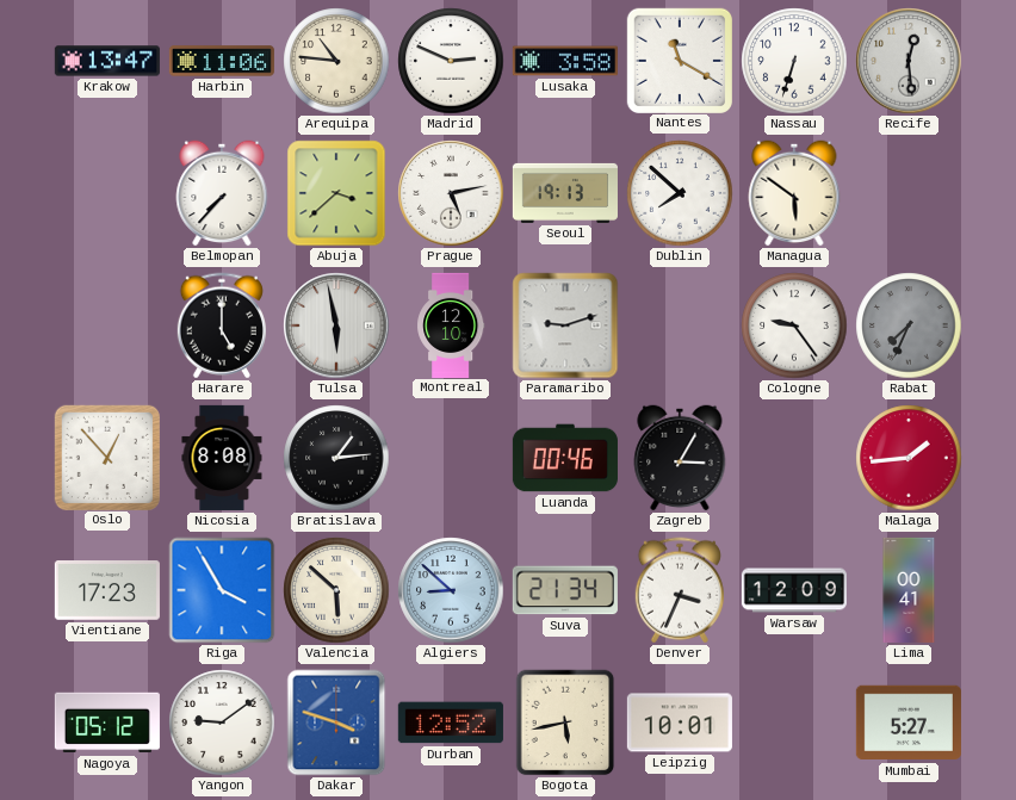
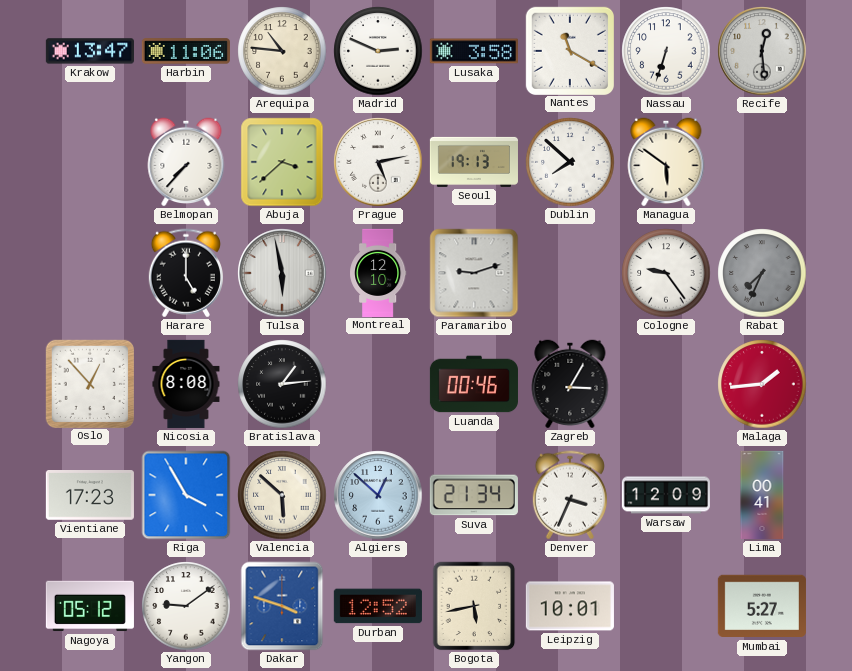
Algiers: 8:52 -> 12:52
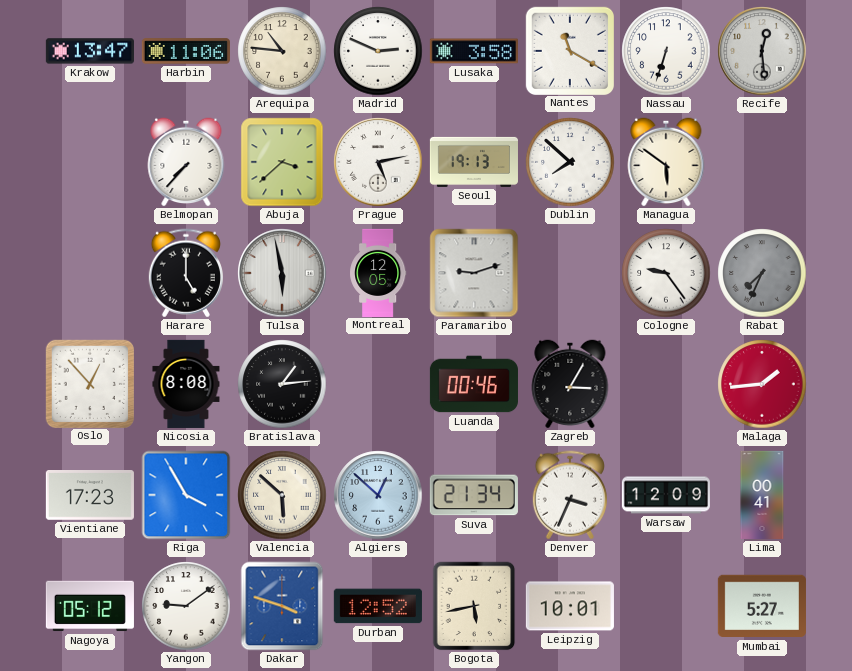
Montreal: 12:10 -> 12:05
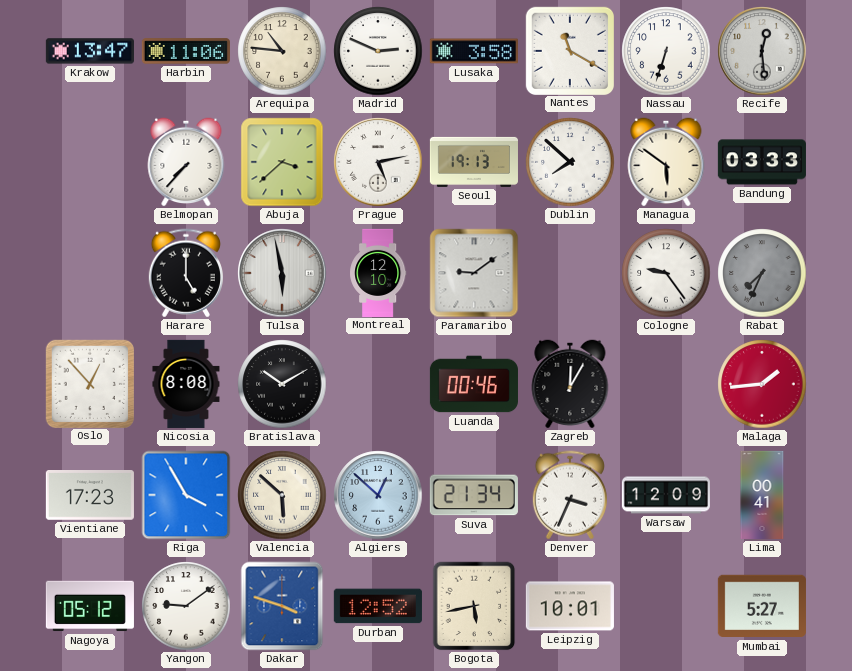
Bandung: none -> 03:33
Montreal: 12:05 -> 12:10
Paramaribo: 9:12 -> 9:09
Bratislava: 1:14 -> 10:10
Zagreb: 3:05 -> 12:05
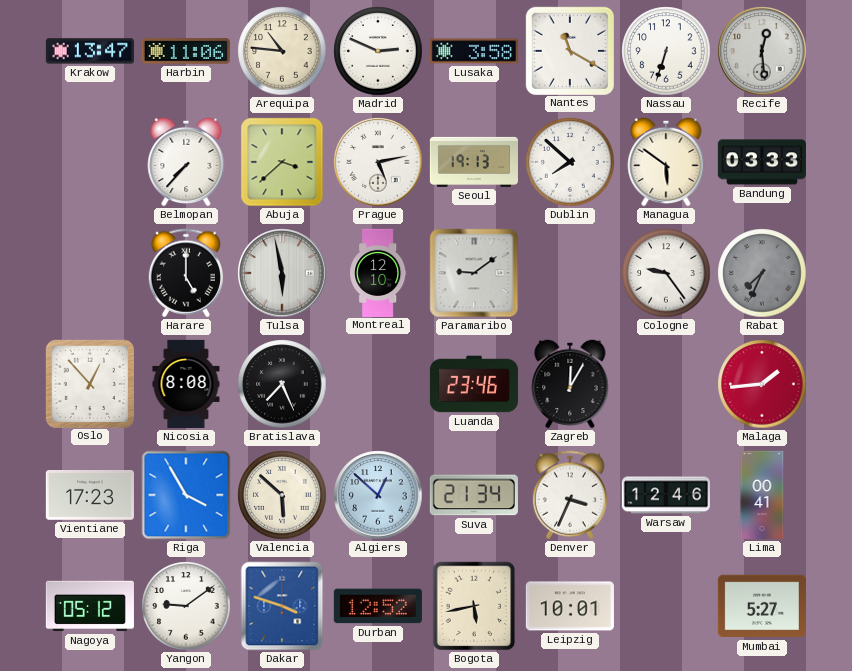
Bratislava: 10:10 -> 7:26
Luanda: 00:46 -> 23:46
Warsaw: 12:09 -> 12:46
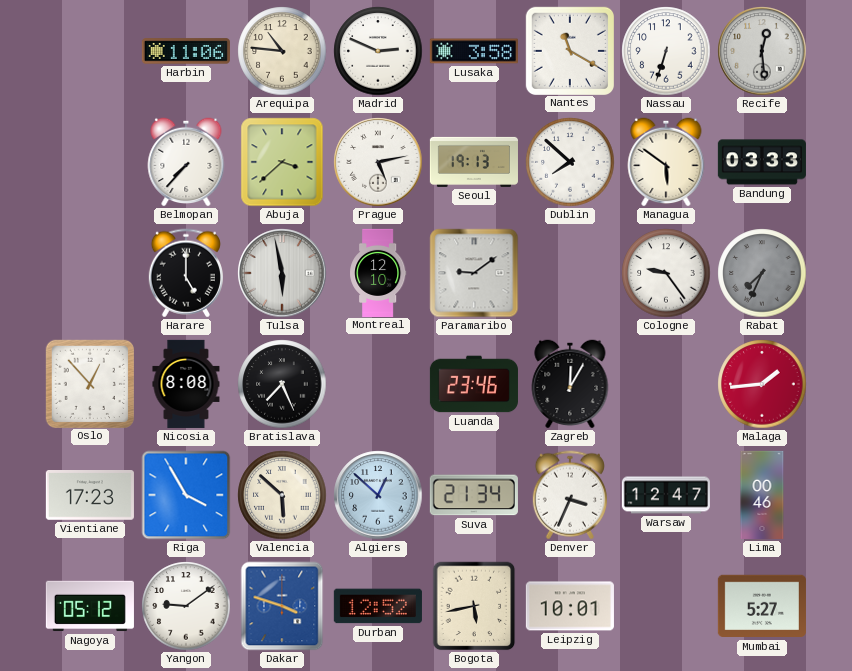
Krakow: 13:47 -> none
Warsaw: 12:46 -> 12:47
Lima: 00:41 -> 00:46
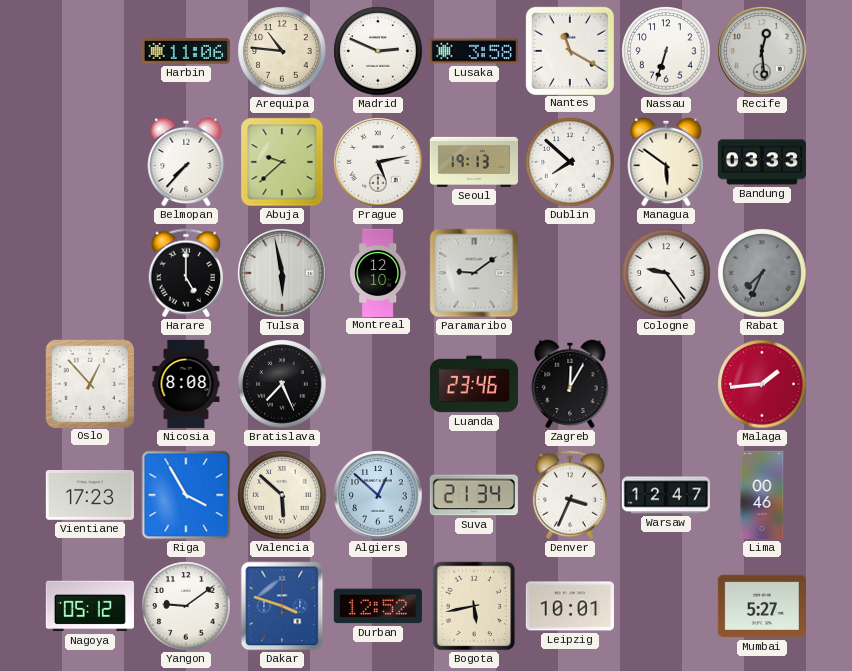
Abuja: 3:38 -> 9:38
